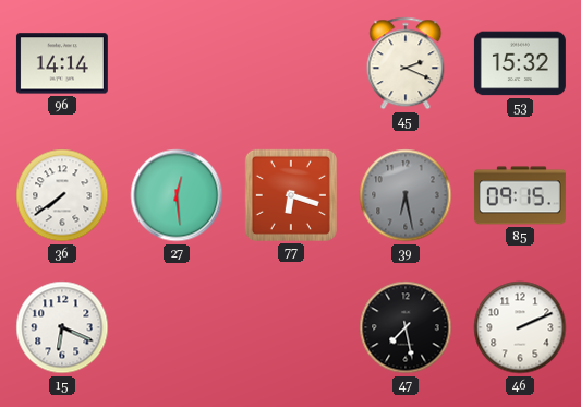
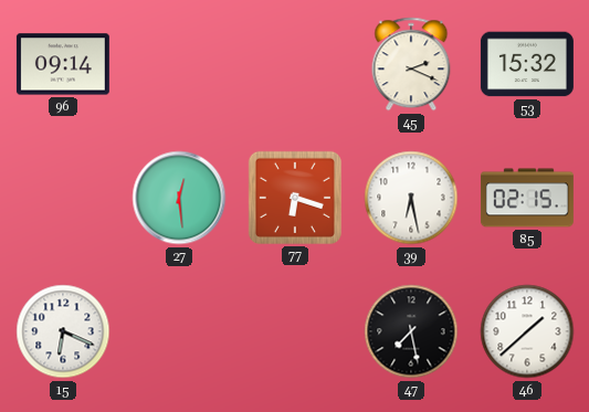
96: 14:14 -> 09:14
36: 7:39 -> none
39 dial: grey -> white
85: 09:15 -> 02:15
46: 2:11 -> 1:38
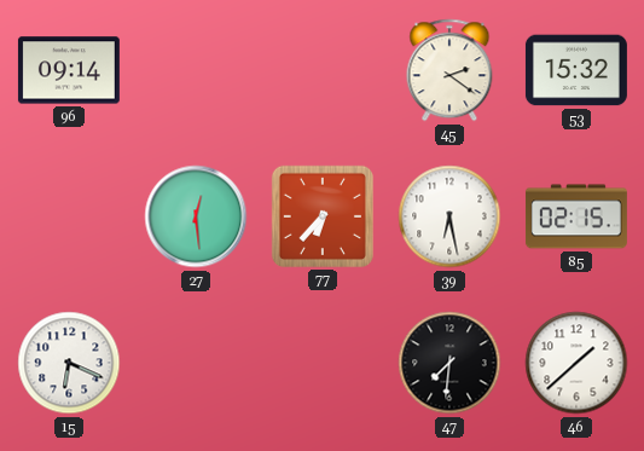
45: 2:19 -> 2:21
77: 6:18 -> 6:37
47: 7:28 -> 7:31
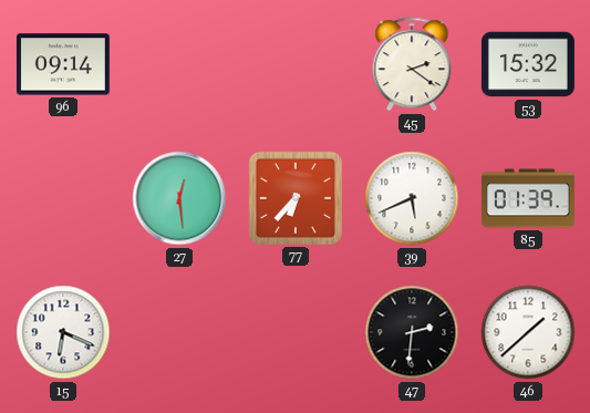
39: 6:28 -> 5:41
85: 02:15 -> 01:39
47: 7:31 -> 2:31
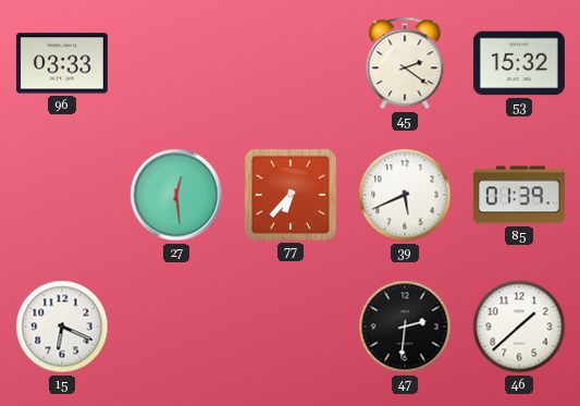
96: 09:14 -> 03:33
